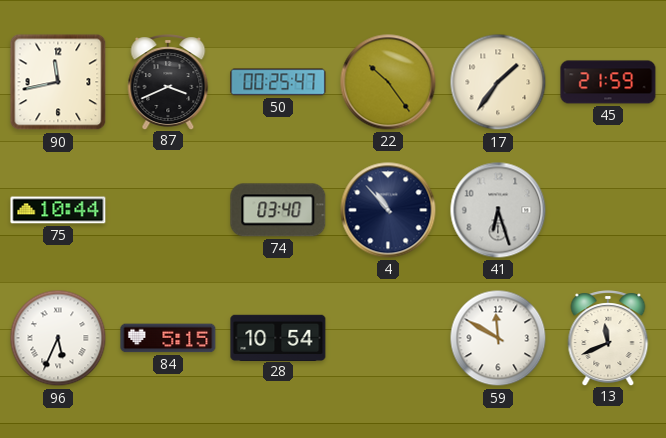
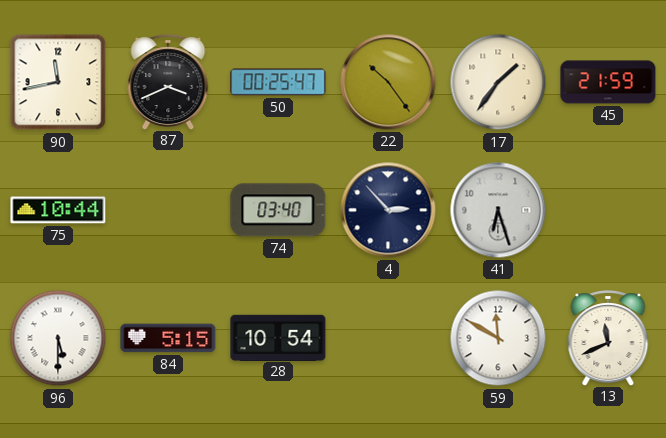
4: 10:53 -> 2:53
96: 5:34 -> 5:30
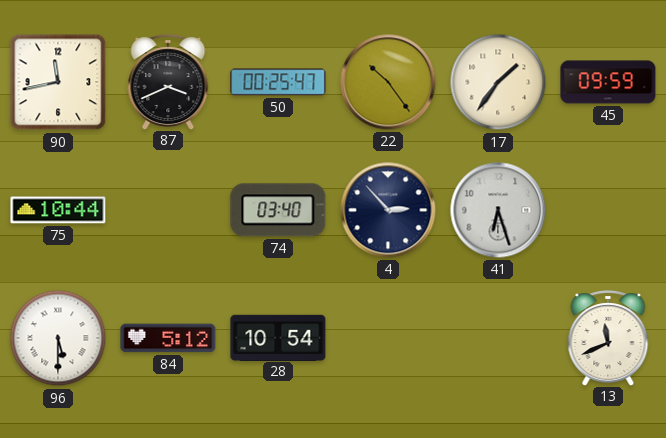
45: 21:59 -> 09:59
84: 5:15 -> 5:12
59: 11:50 -> none
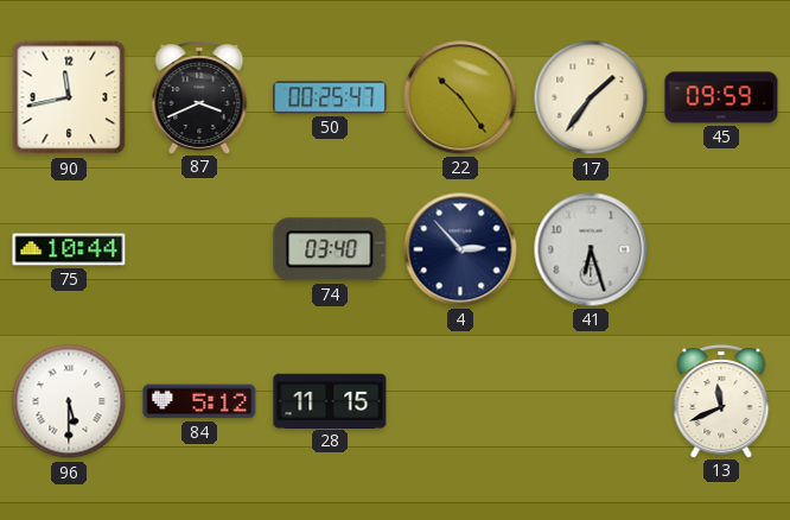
28: 10:54 -> 11:15
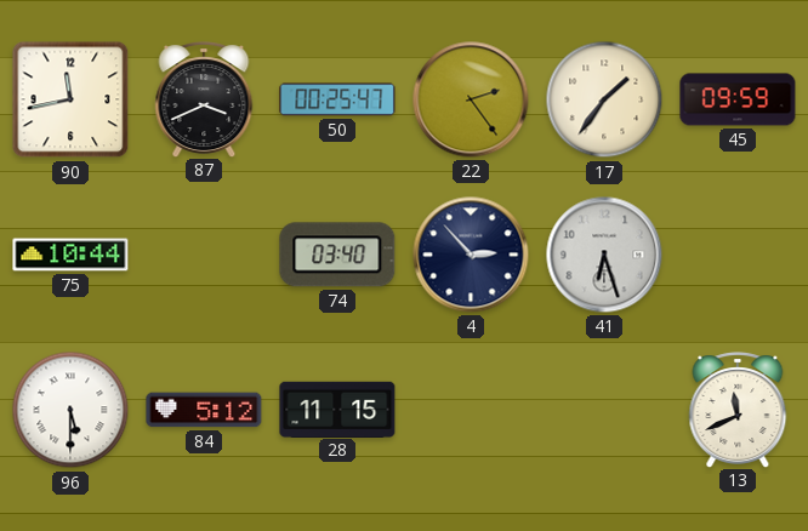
22: 10:24 -> 2:24
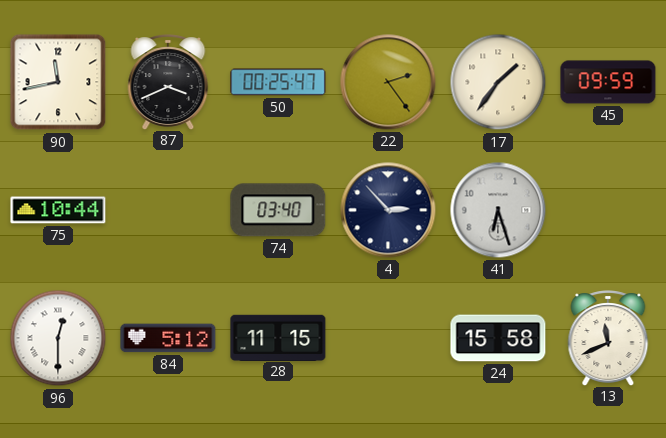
96: 5:30 -> 12:30
24: none -> 15:58
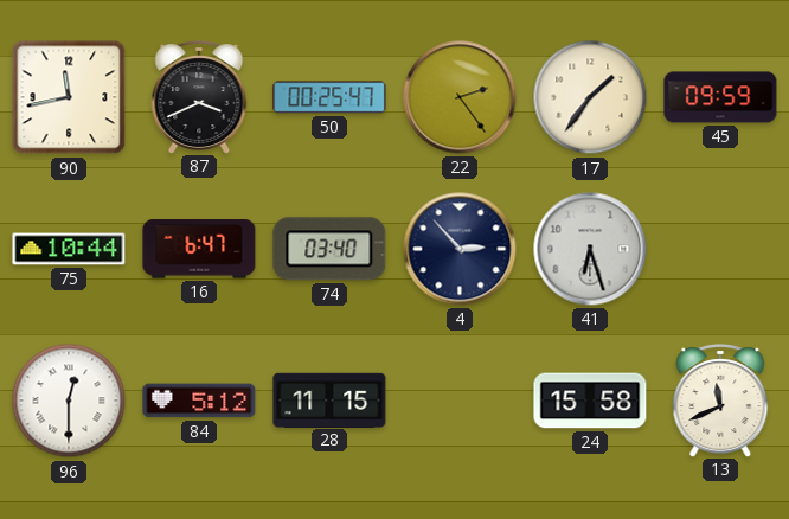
16: none -> 6:47
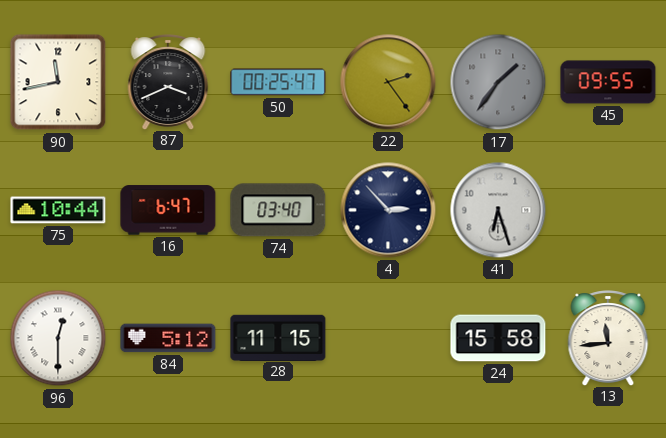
17 dial: cream -> grey
45: 09:59 -> 09:55
13: 11:41 -> 11:44
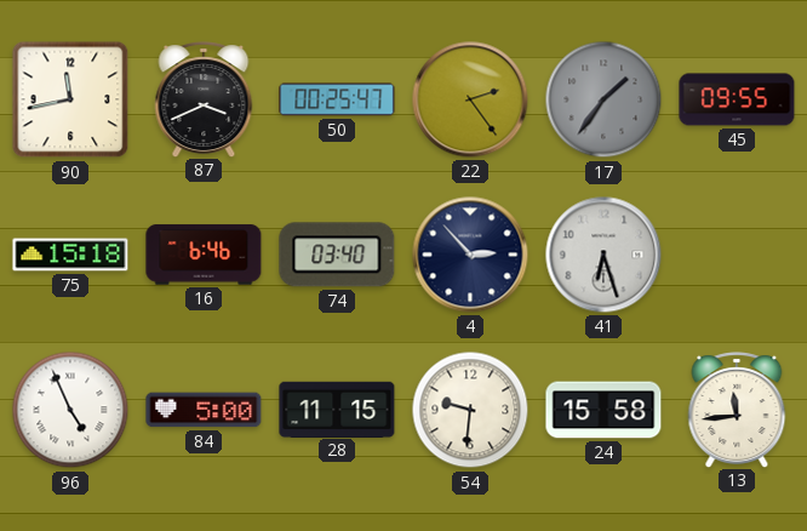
75: 10:44 -> 15:18
16: 6:47 -> 6:46
96: 12:30 -> 4:56
84: 5:12 -> 5:00
54: none -> 9:31
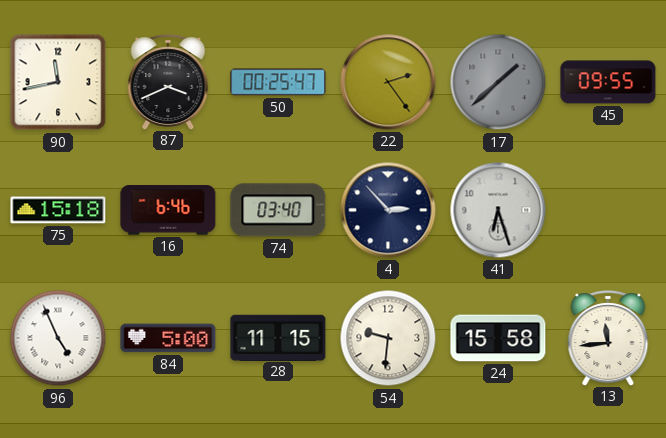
17: 1:36 -> 1:38
